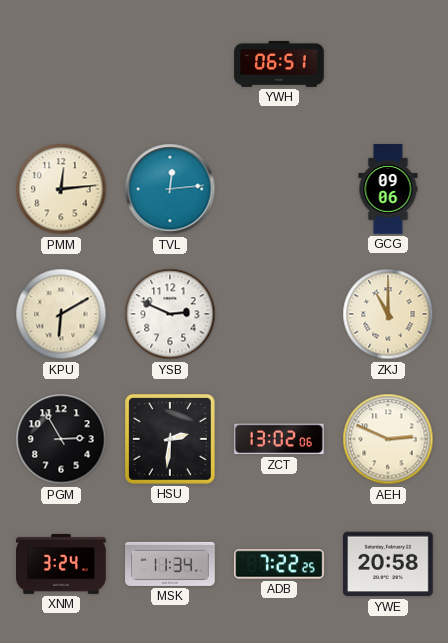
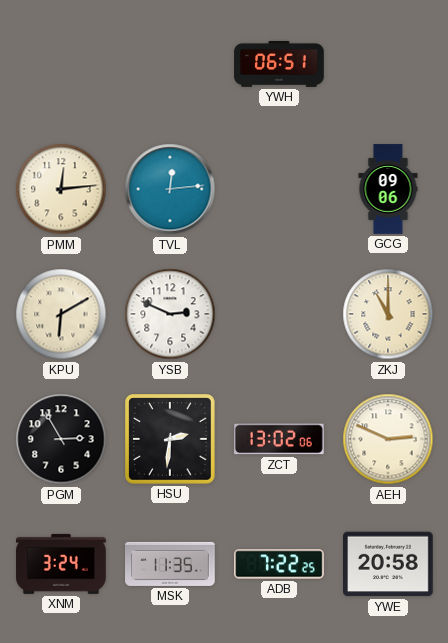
MSK: 11:34 -> 11:35
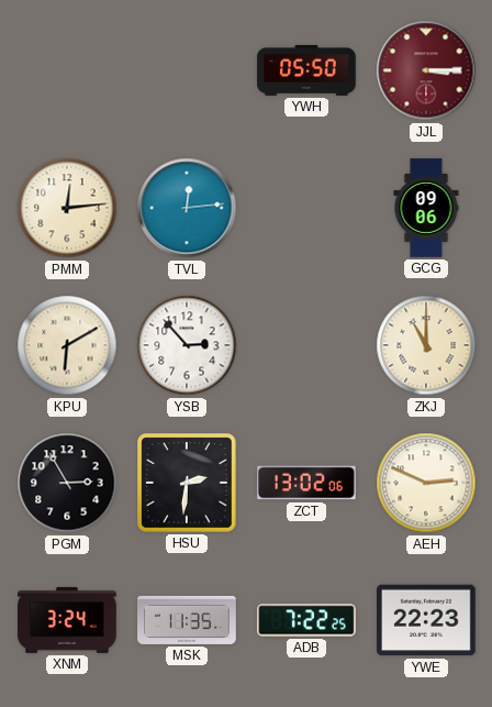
YWH: 06:51 -> 05:50
JJL: none -> 3:15
YSB: 2:49 -> 2:53
YWE: 20:58 -> 22:23
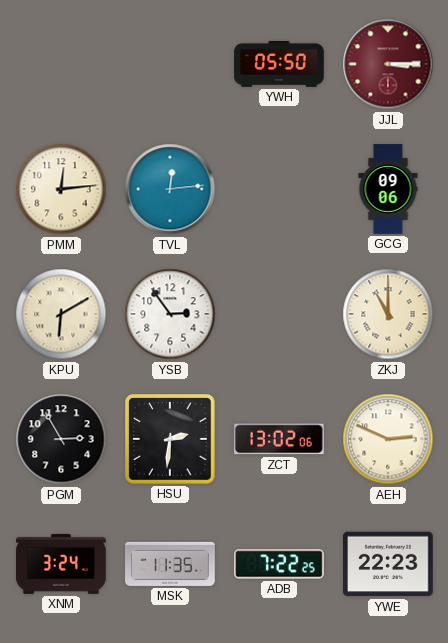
YSB: 2:53 -> 2:54
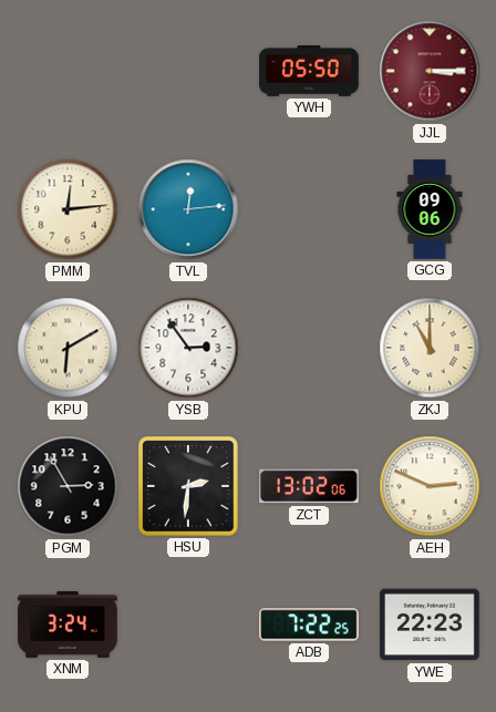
MSK: 11:35 -> none
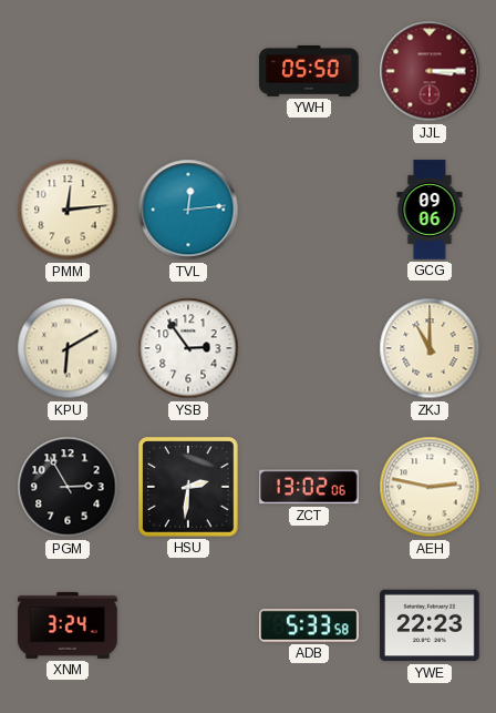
AEH: 2:49 -> 2:47
ADB: 7:22 -> 5:33
